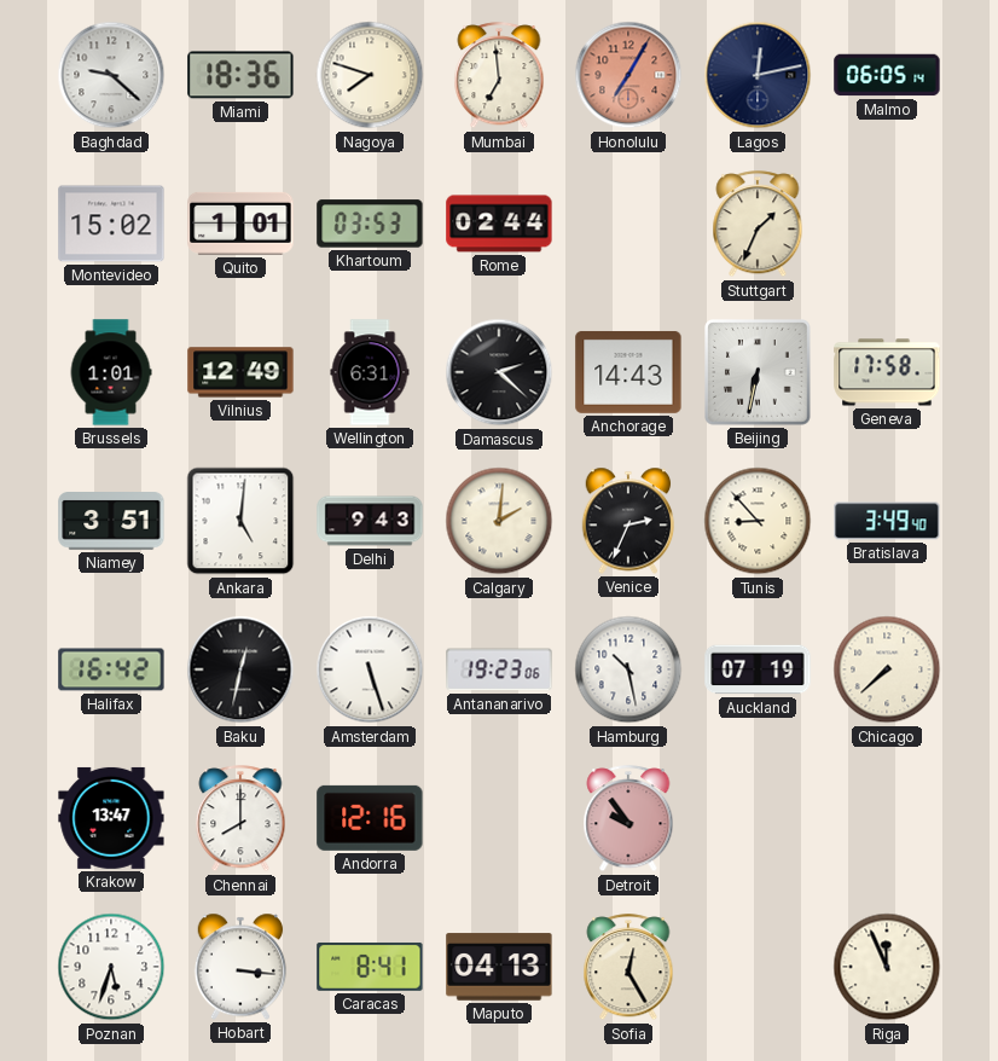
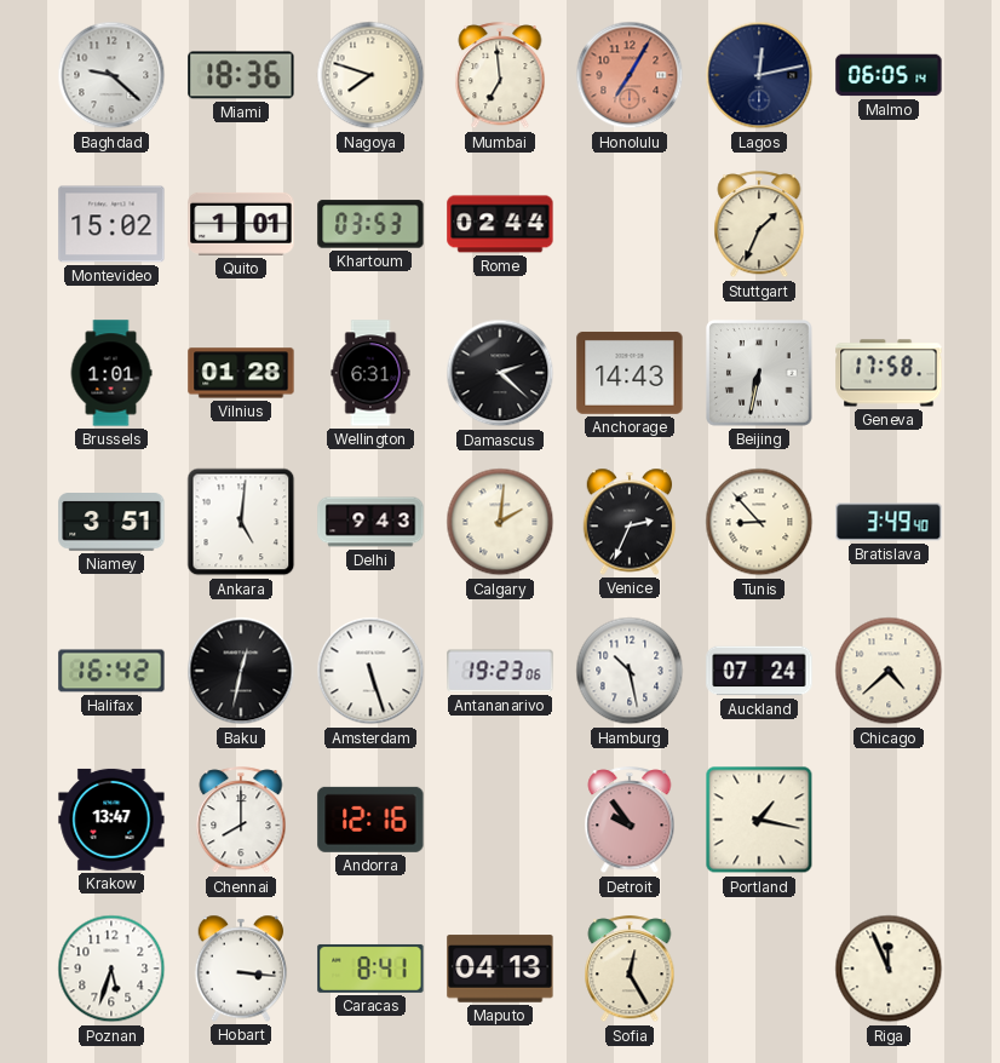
Vilnius: 12:49 -> 01:28
Auckland: 07:19 -> 07:24
Chicago: 7:38 -> 4:38
Portland: none -> 1:17
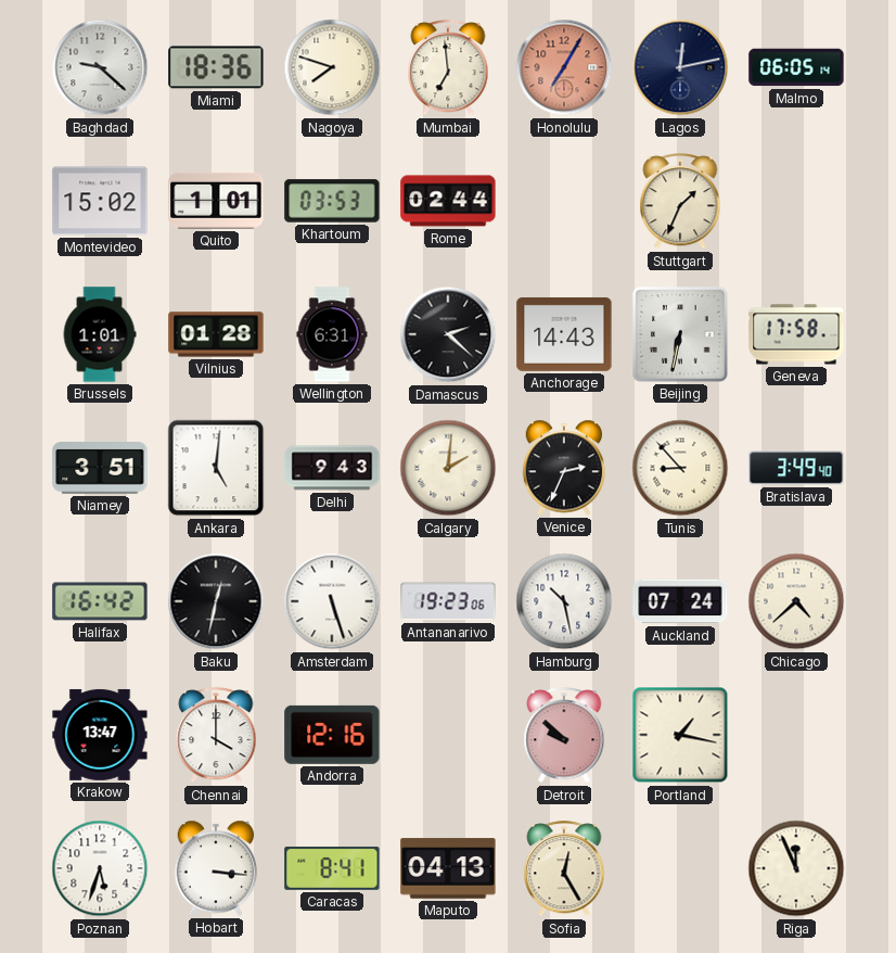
Chennai: 8:00 -> 4:00
Detroit: 9:54 -> 9:52
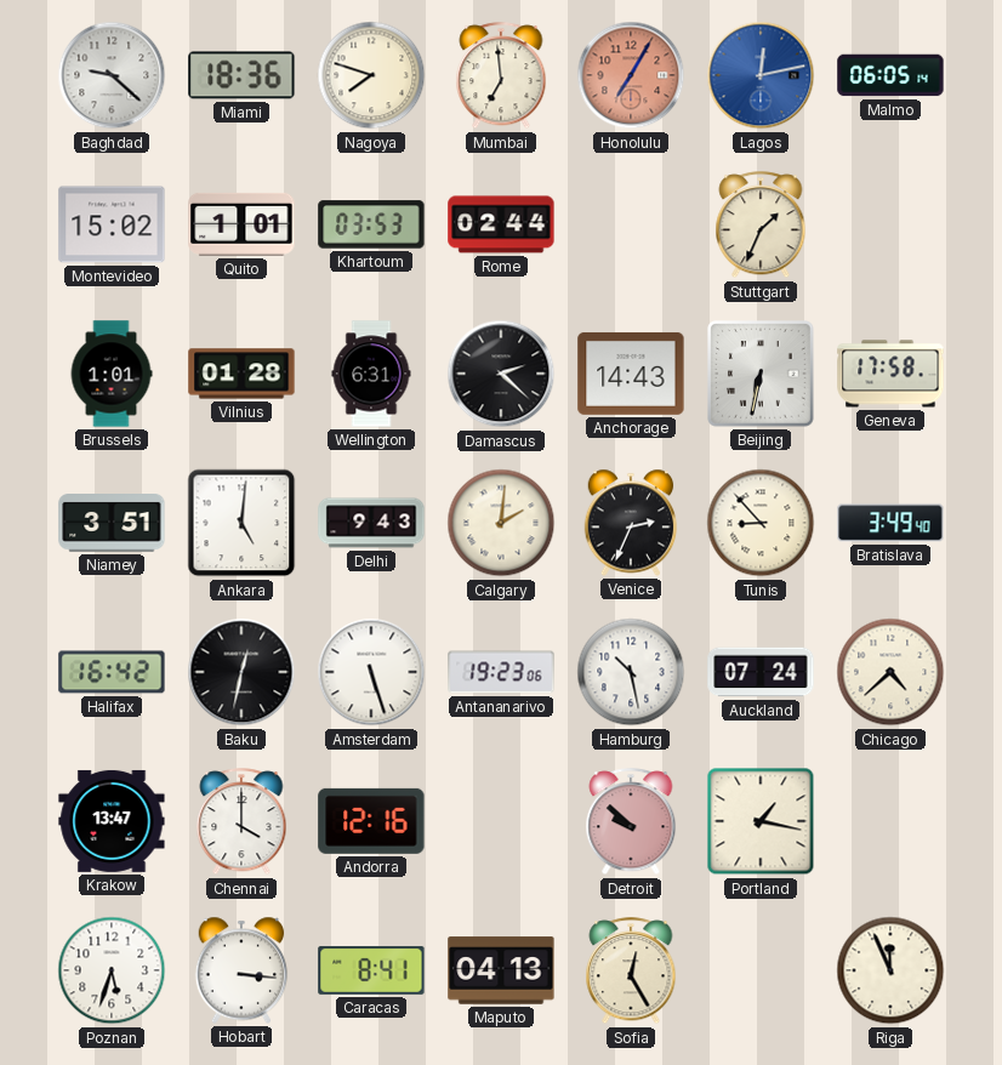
Lagos dial: navy -> blue
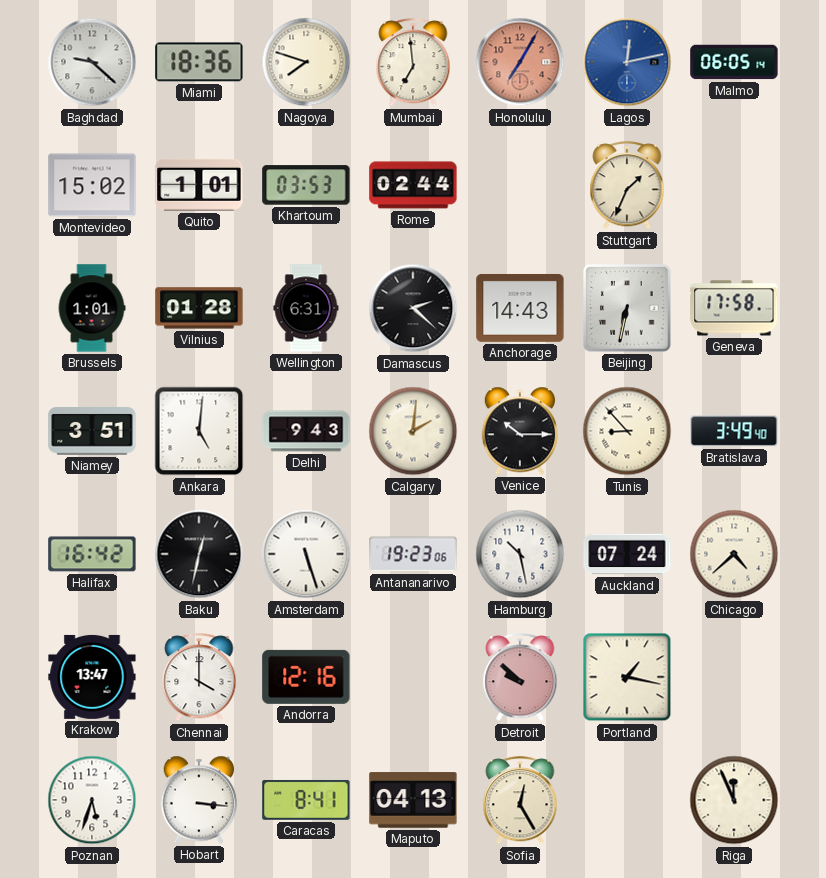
Venice: 2:34 -> 10:15
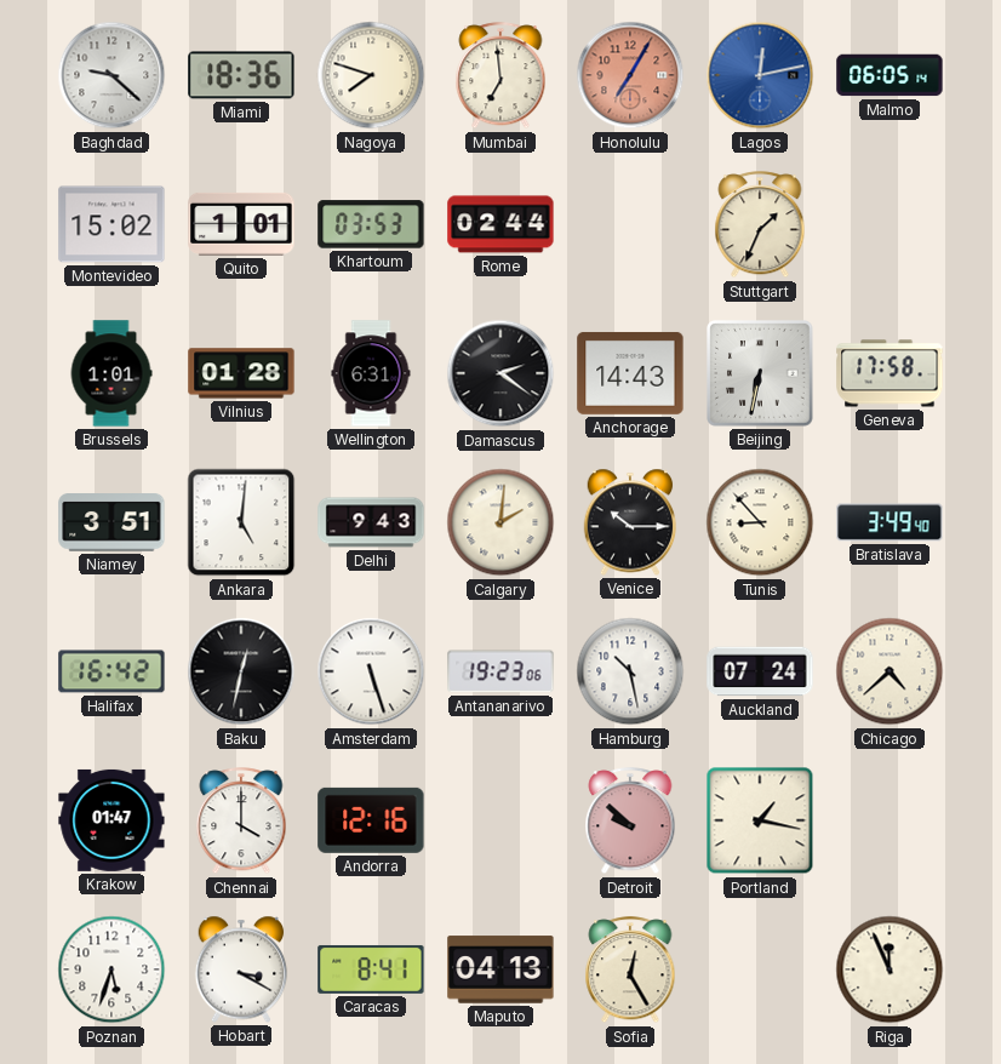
Damascus: 2:22 -> 2:21
Krakow: 13:47 -> 01:47
Hobart: 3:16 -> 3:20
